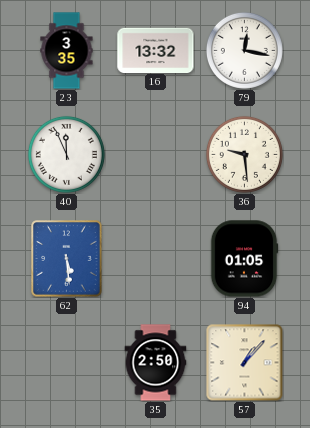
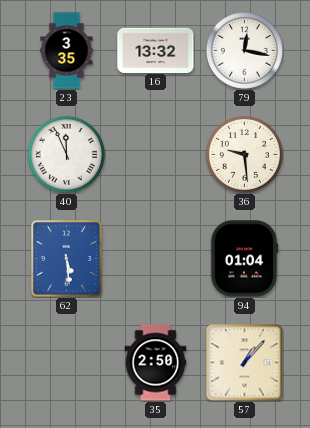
94: 01:05 -> 01:04
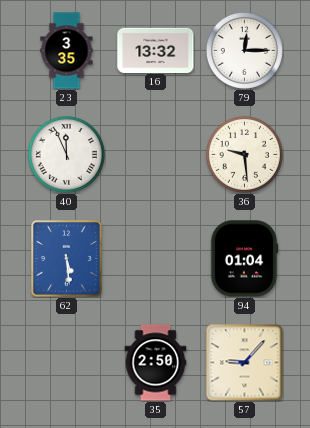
79: 12:17 -> 12:15
57: 1:07 -> 9:07
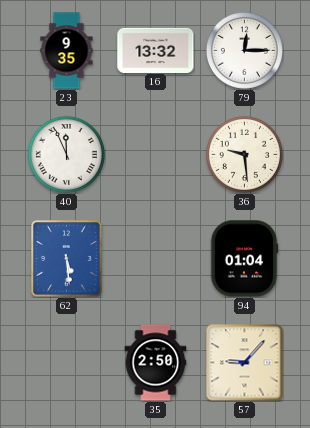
23: 3:35 -> 9:35
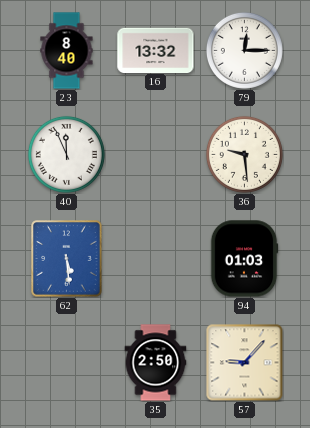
23: 9:35 -> 8:40
94: 01:04 -> 01:03
